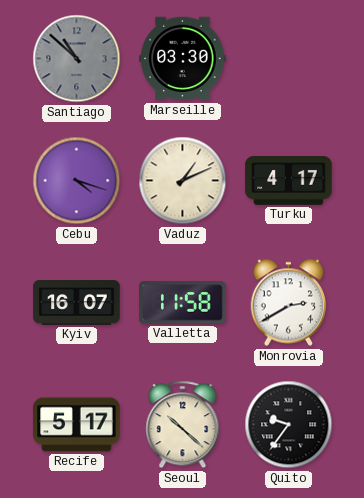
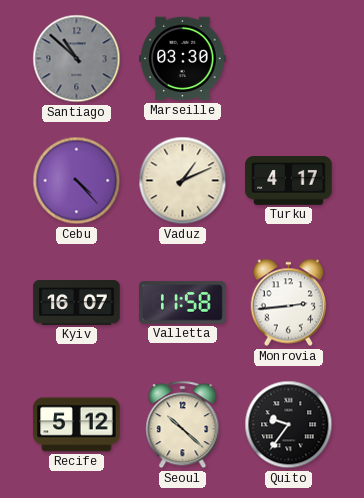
Cebu: 4:18 -> 4:23
Monrovia: 2:40 -> 2:44
Recife: 5:17 -> 5:12
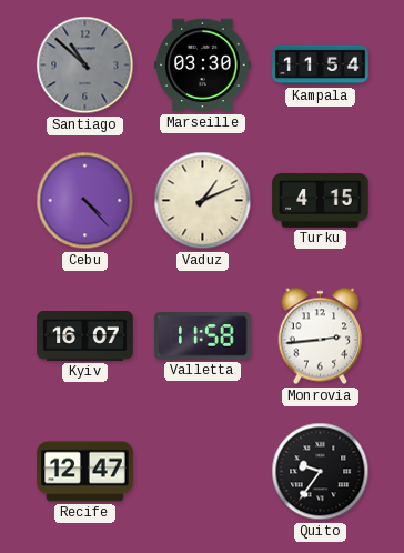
Kampala: none -> 11:54
Turku: 4:17 -> 4:15
Recife: 5:12 -> 12:47
Seoul: 10:22 -> none
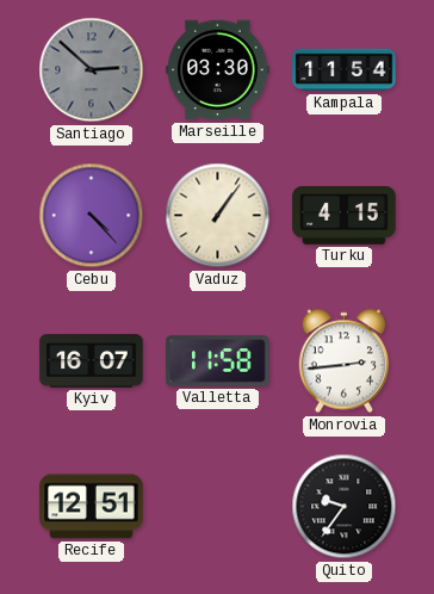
Santiago: 10:52 -> 2:52
Vaduz: 1:11 -> 1:06
Recife: 12:47 -> 12:51
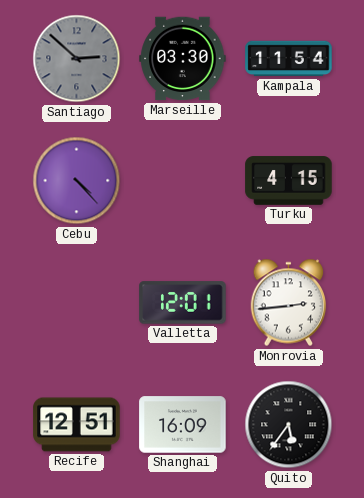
Vaduz: 1:06 -> none
Kyiv: 16:07 -> none
Valletta: 11:58 -> 12:01
Shanghai: none -> 16:09
Quito: 9:36 -> 5:36
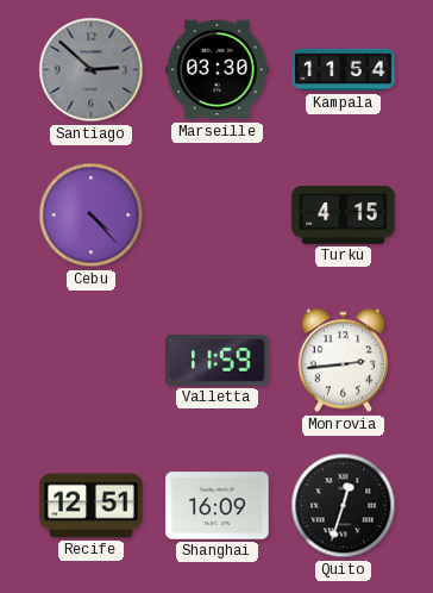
Valletta: 12:01 -> 11:59
Quito: 5:36 -> 12:33
